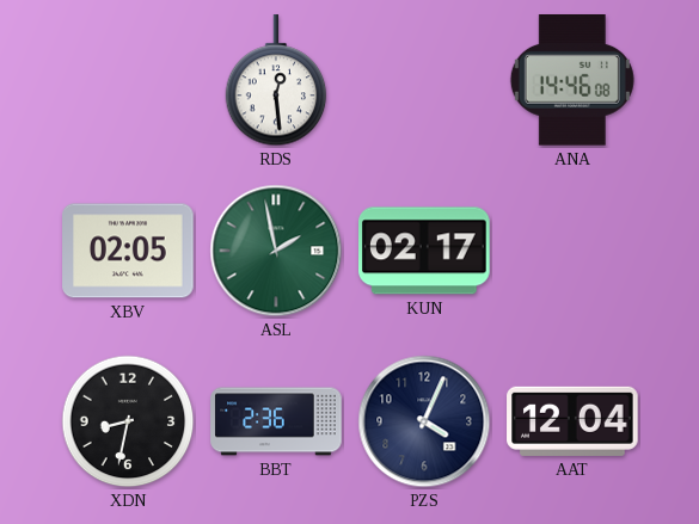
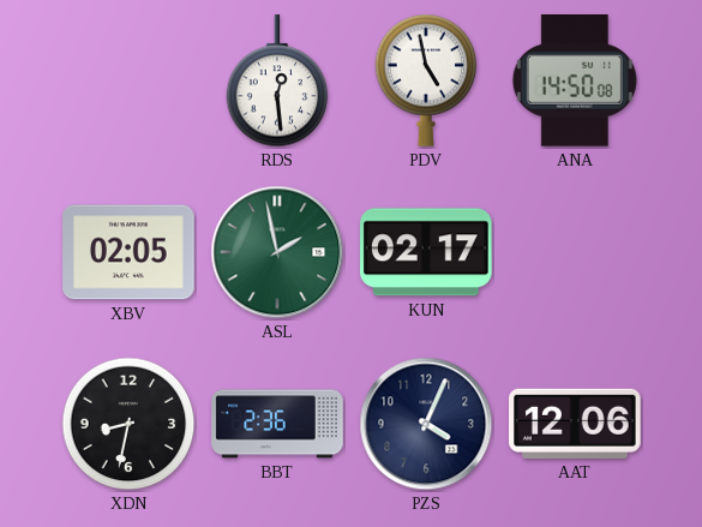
PDV: none -> 4:58
ANA: 14:46 -> 14:50
AAT: 12:04 -> 12:06
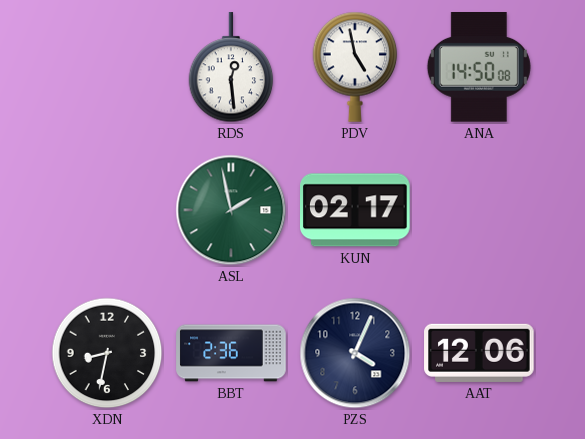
XBV: 02:05 -> none
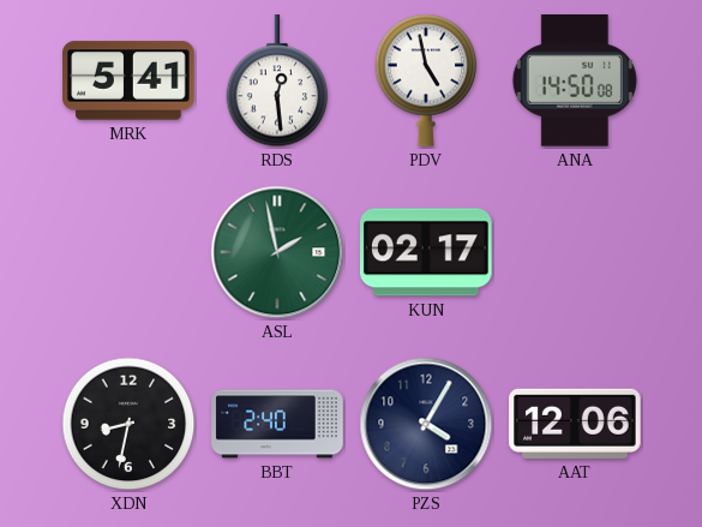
MRK: none -> 5:41
BBT: 2:36 -> 2:40
PZS: 4:04 -> 4:05
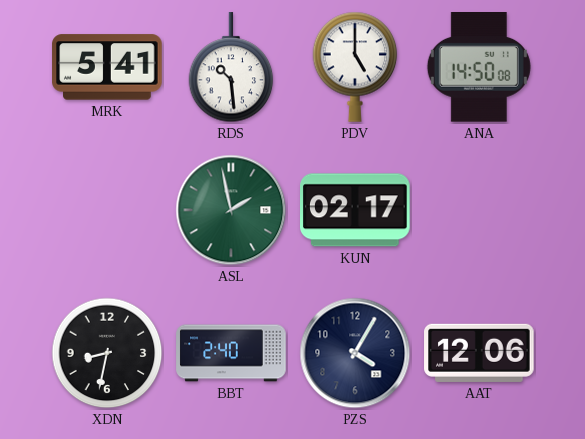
RDS: 12:29 -> 10:29
PDV: 4:58 -> 5:00
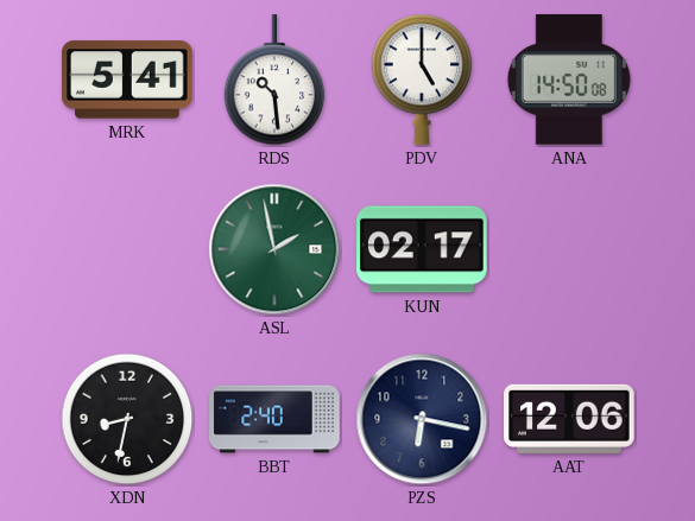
PZS: 4:05 -> 6:17
